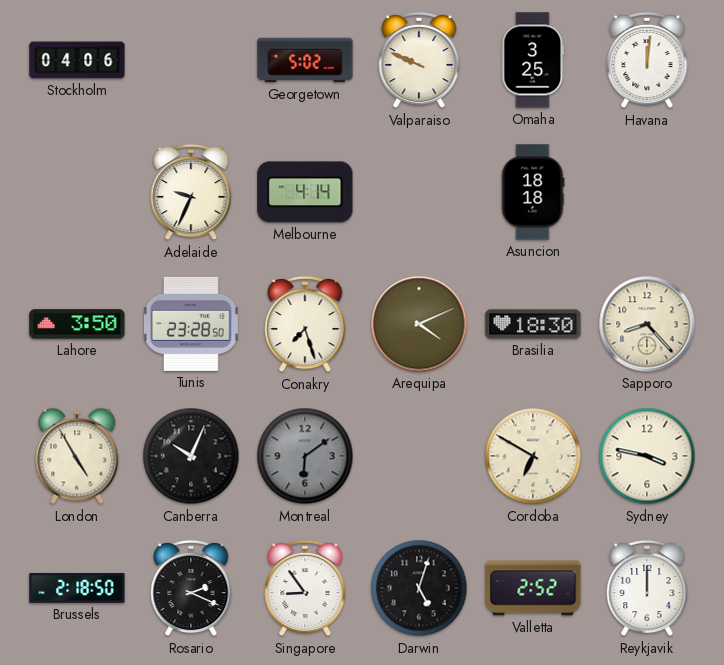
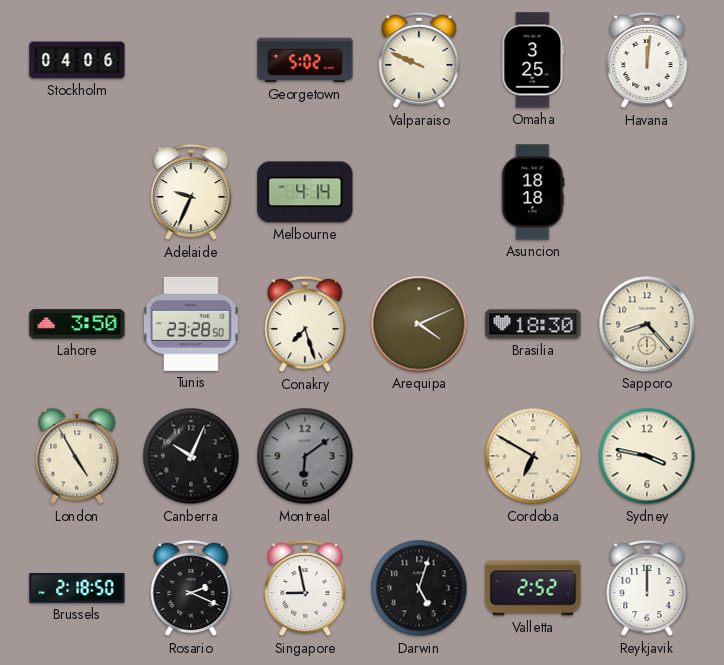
Singapore: 8:54 -> 8:58
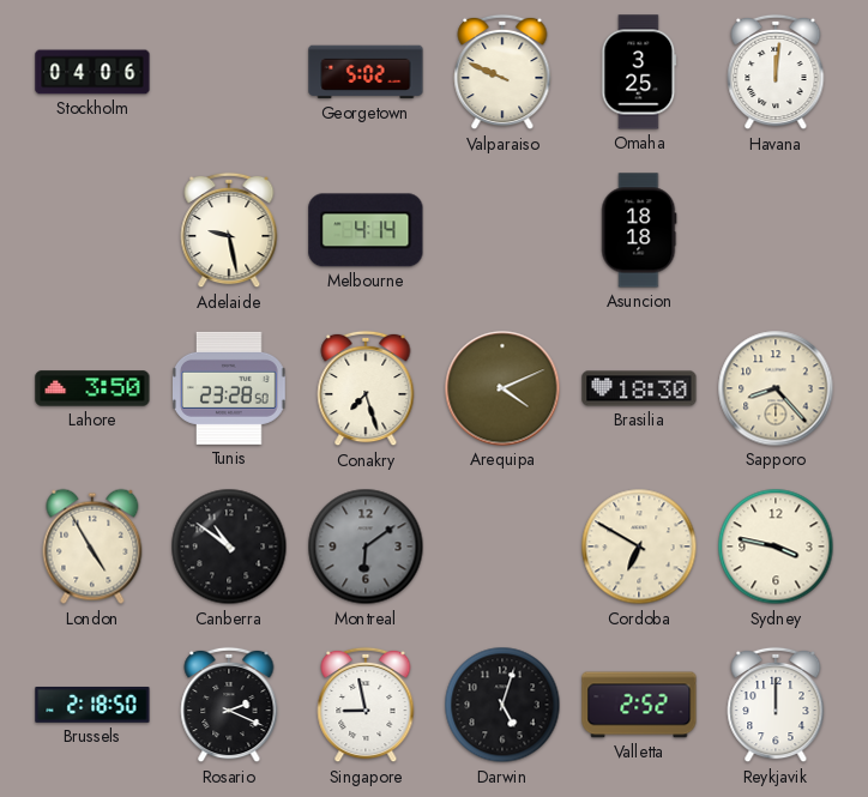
Adelaide: 9:34 -> 9:28
Canberra: 10:04 -> 10:51
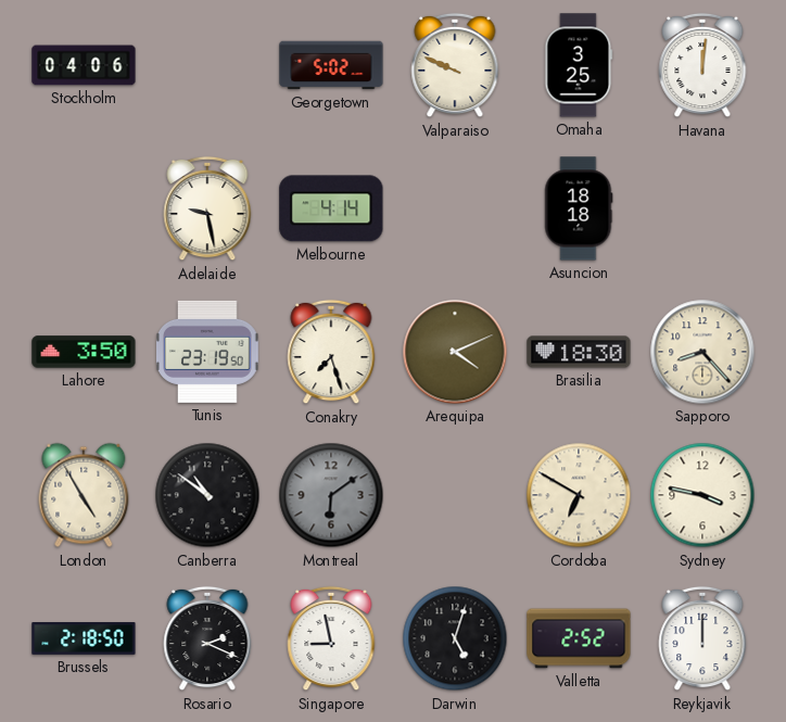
Tunis: 23:28 -> 23:19
